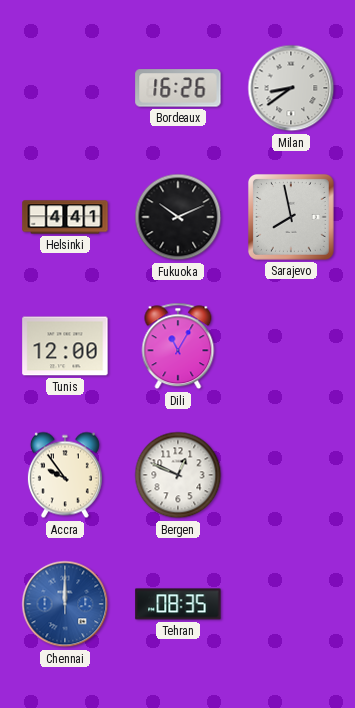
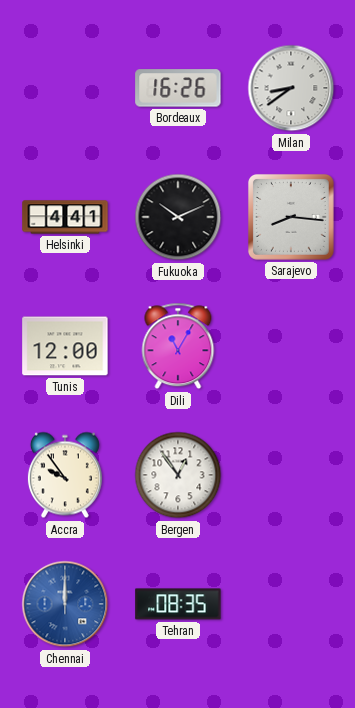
Sarajevo: 7:58 -> 8:16
Bergen: 12:49 -> 12:54
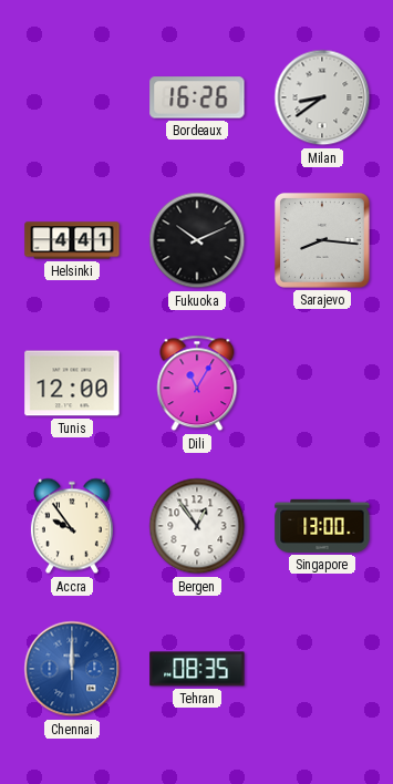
Singapore: none -> 13:00
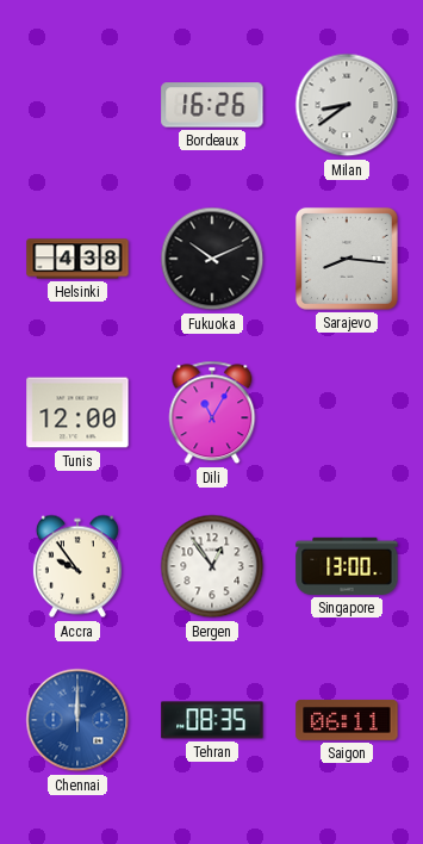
Helsinki: 4:41 -> 4:38
Saigon: none -> 06:11
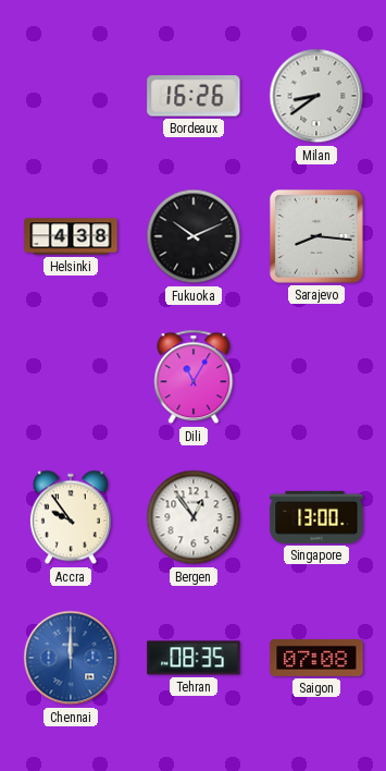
Tunis: 12:00 -> none
Saigon: 06:11 -> 07:08
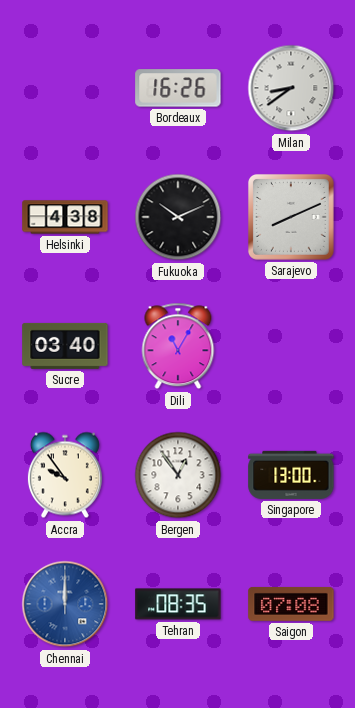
Sarajevo: 8:16 -> 8:11
Sucre: none -> 03:40
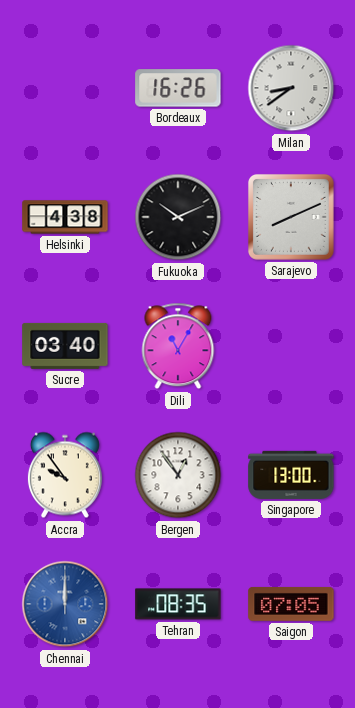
Saigon: 07:08 -> 07:05
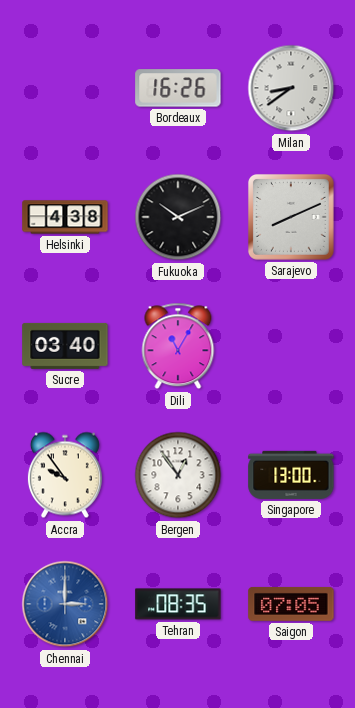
Chennai: 12:00 -> 3:00
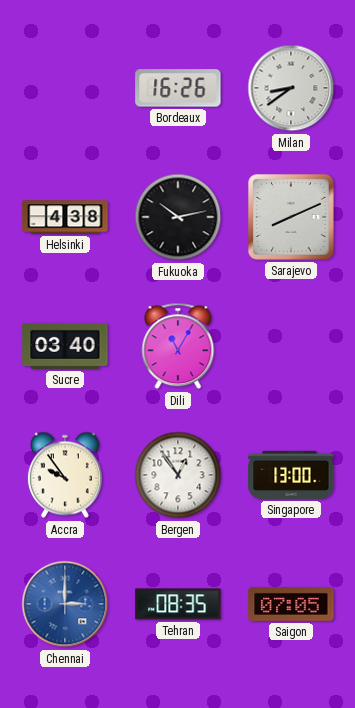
Fukuoka: 10:11 -> 10:13
